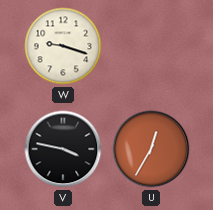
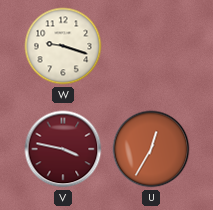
V dial: black -> burgundy
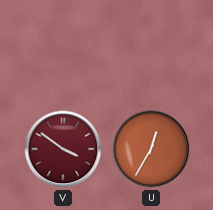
W: 9:18 -> none
V: 3:47 -> 3:51
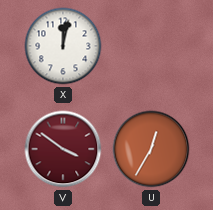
X: none -> 12:02
